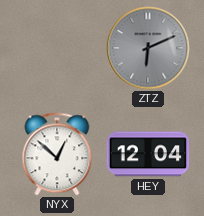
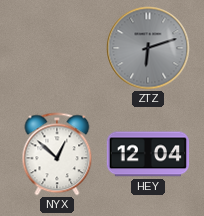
ZTZ: 6:11 -> 6:12
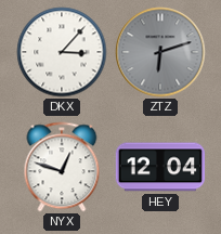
DKX: none -> 3:07
NYX: 12:52 -> 12:48
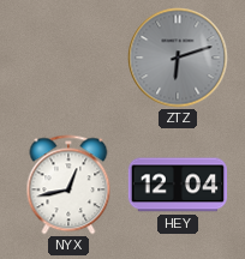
DKX: 3:07 -> none
NYX: 12:48 -> 12:43
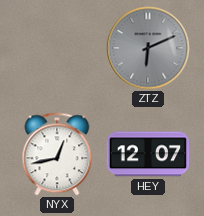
ZTZ: 6:12 -> 6:11
HEY: 12:04 -> 12:07
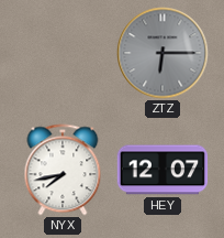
ZTZ: 6:11 -> 6:15
NYX: 12:43 -> 7:43
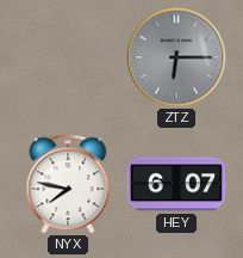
NYX: 7:43 -> 7:47
HEY: 12:07 -> 6:07
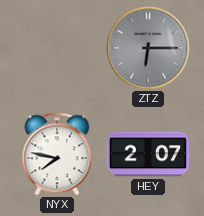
HEY: 6:07 -> 2:07
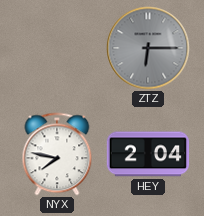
HEY: 2:07 -> 2:04
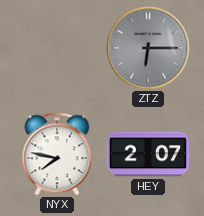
HEY: 2:04 -> 2:07
